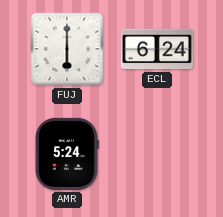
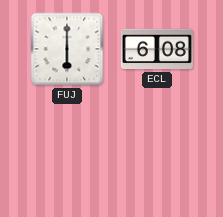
ECL: 6:24 -> 6:08
AMR: 5:24 -> none
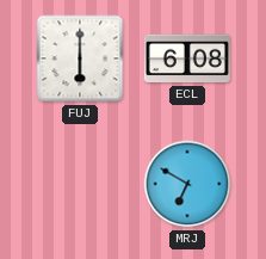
MRJ: none -> 6:50
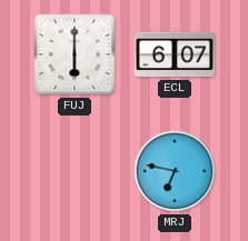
ECL: 6:08 -> 6:07
MRJ: 6:50 -> 6:47
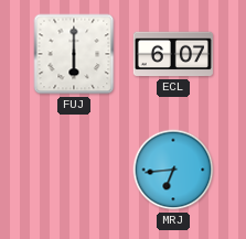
MRJ: 6:47 -> 6:44
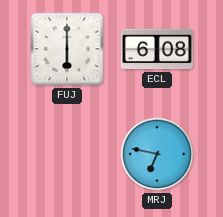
ECL: 6:07 -> 6:08
MRJ: 6:44 -> 6:47
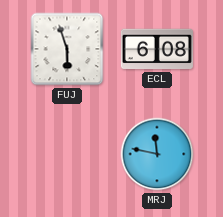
FUJ: 6:00 -> 5:57
MRJ: 6:47 -> 11:47
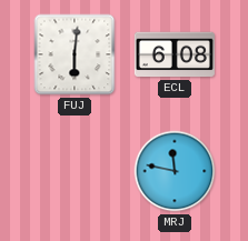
FUJ: 5:57 -> 6:01
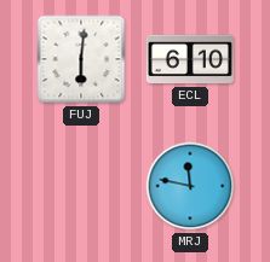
ECL: 6:08 -> 6:10
